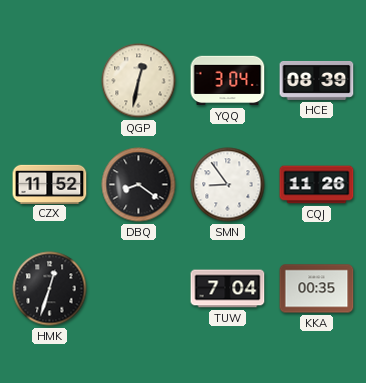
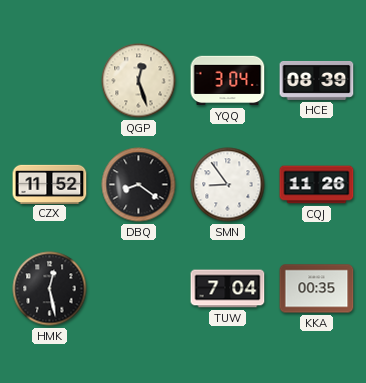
QGP: 12:32 -> 12:27
HMK: 12:33 -> 12:28
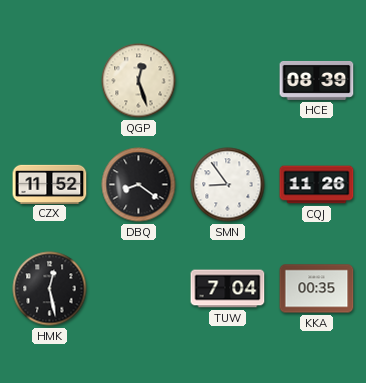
YQQ: 3:04 -> none
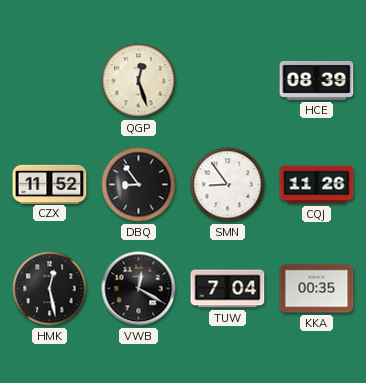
DBQ: 8:21 -> 8:54
VWB: none -> 12:20
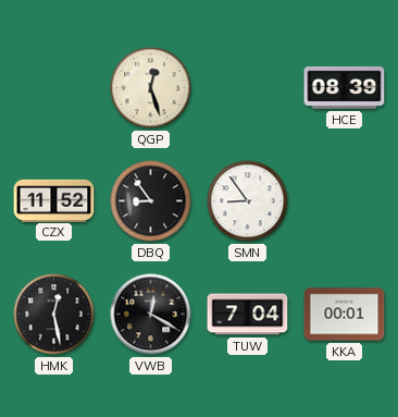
CQJ: 11:26 -> none
KKA: 00:35 -> 00:01
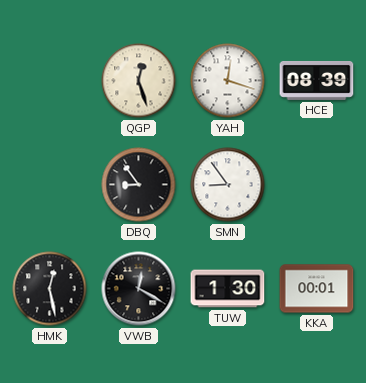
YAH: none -> 12:18
CZX: 11:52 -> none
TUW: 7:04 -> 1:30
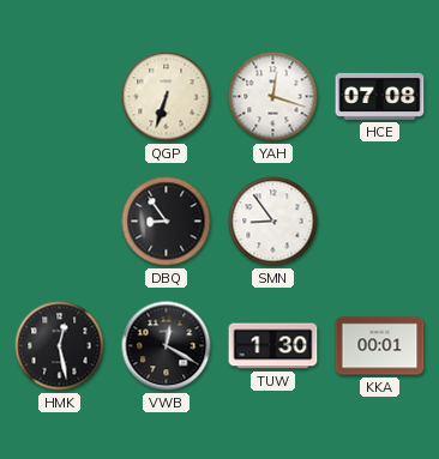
QGP: 12:27 -> 6:33
HCE: 08:39 -> 07:08
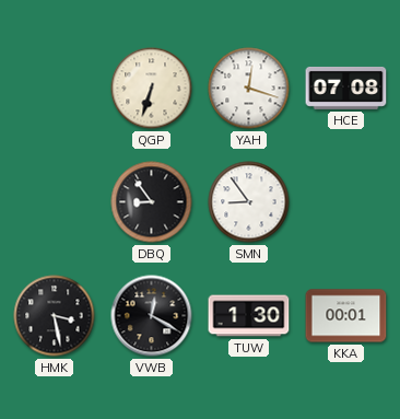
HMK: 12:28 -> 3:28
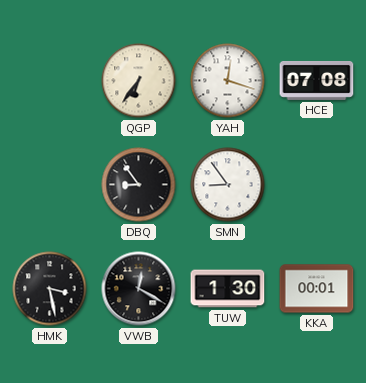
QGP: 6:33 -> 6:36
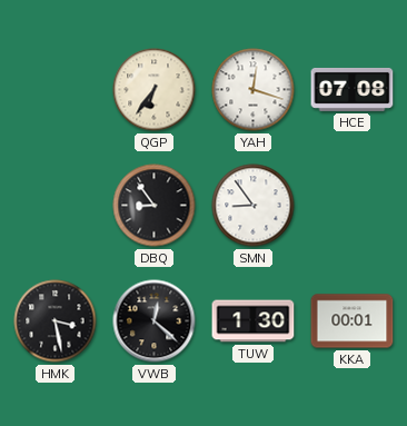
VWB: 12:20 -> 12:22
